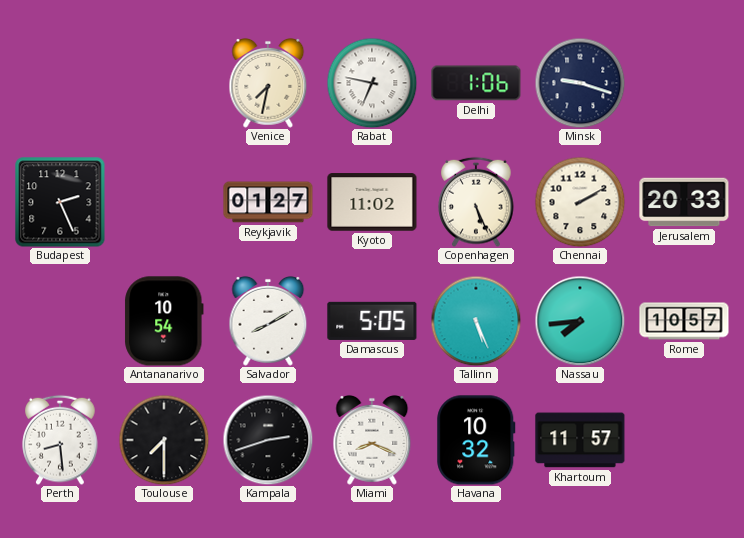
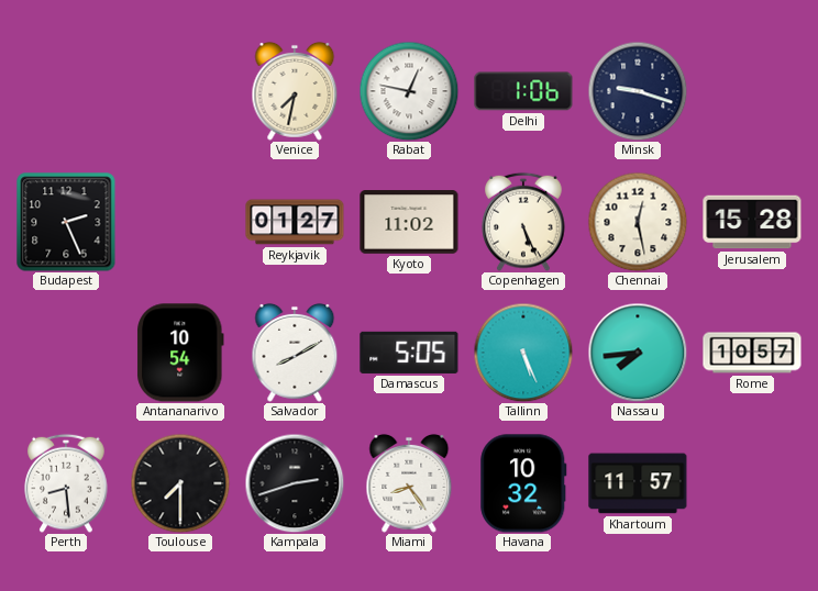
Rabat: 6:47 -> 12:47
Chennai: 2:10 -> 12:28
Jerusalem: 20:33 -> 15:28
Miami: 8:19 -> 8:24
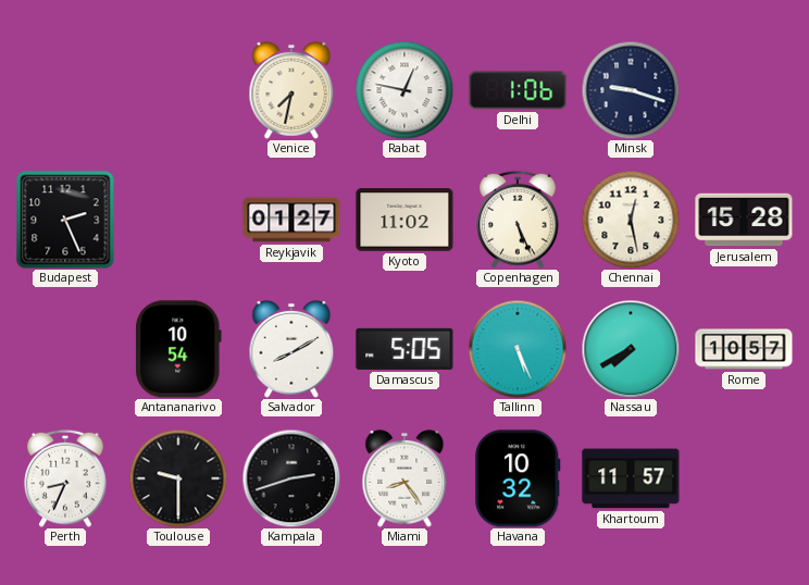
Nassau: 7:44 -> 7:40
Perth: 8:29 -> 8:34
Toulouse: 7:30 -> 9:30
